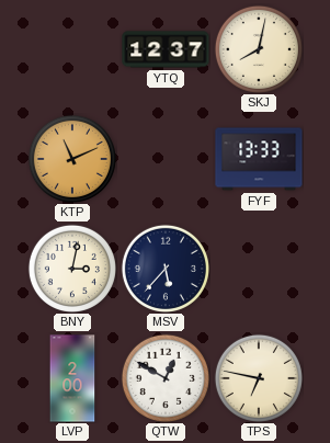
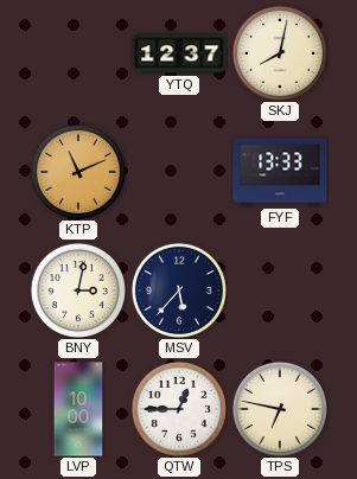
LVP: 2:00 -> 10:00
QTW: 12:50 -> 12:45
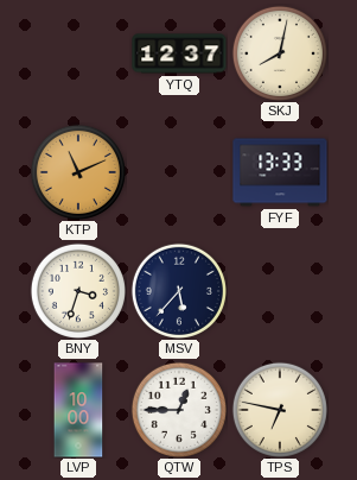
BNY: 3:02 -> 3:33
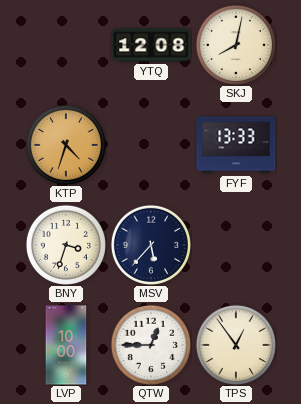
YTQ: 12:37 -> 12:08
KTP: 11:11 -> 4:33
TPS: 6:47 -> 12:54
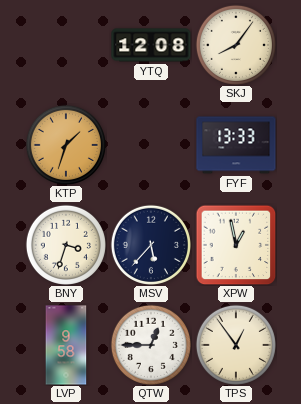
SKJ: 8:02 -> 8:06
KTP: 4:33 -> 1:33
XPW: none -> 12:58
LVP: 10:00 -> 9:58
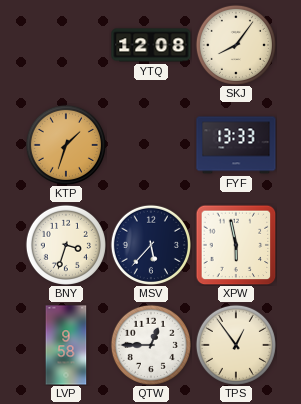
XPW: 12:58 -> 5:58
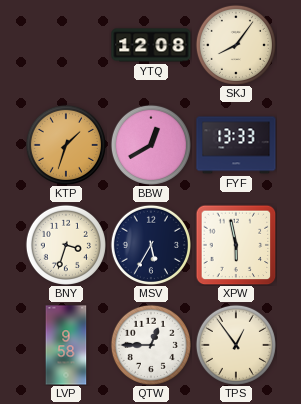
BBW: none -> 12:40
MSV: 5:37 -> 5:35
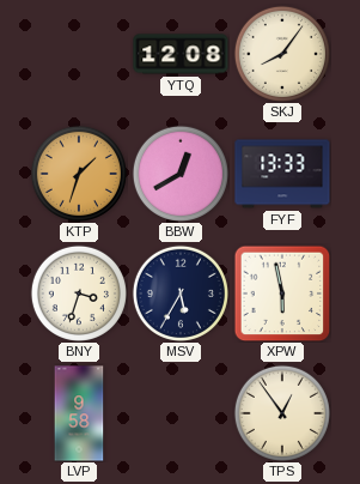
QTW: 12:45 -> none
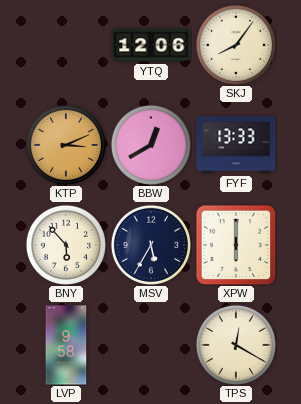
YTQ: 12:08 -> 12:06
KTP: 1:33 -> 3:11
BNY: 3:33 -> 5:53
XPW: 5:58 -> 6:00
TPS: 12:54 -> 12:20
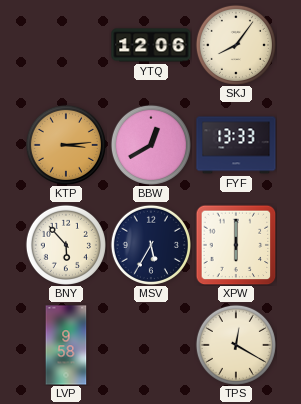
KTP: 3:11 -> 3:14
